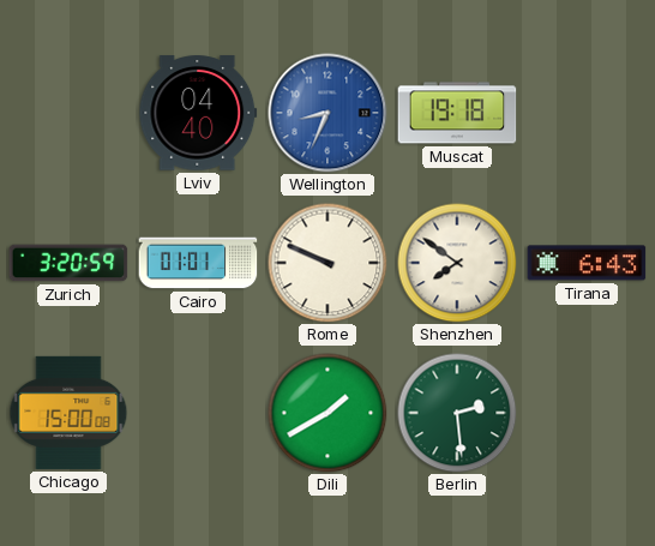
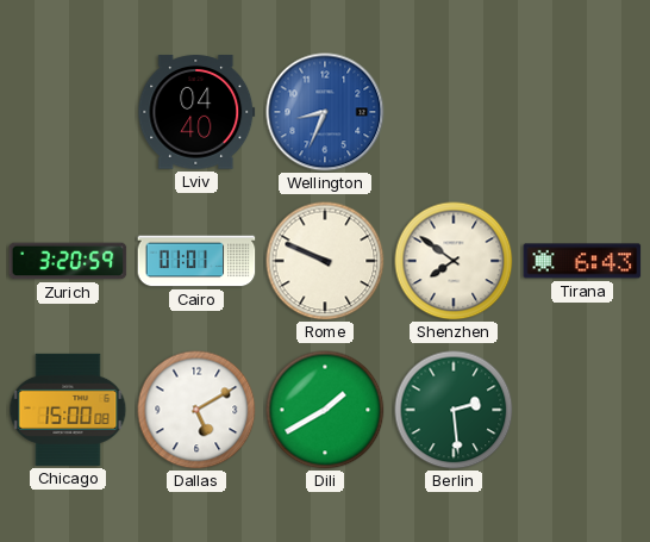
Muscat: 19:18 -> none
Dallas: none -> 5:10
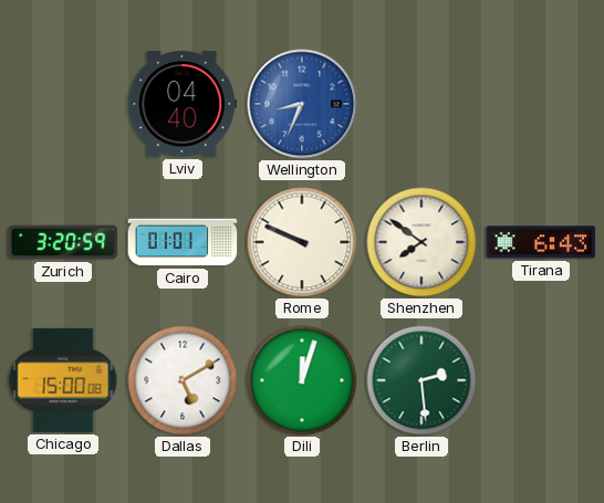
Dili: 1:40 -> 12:03
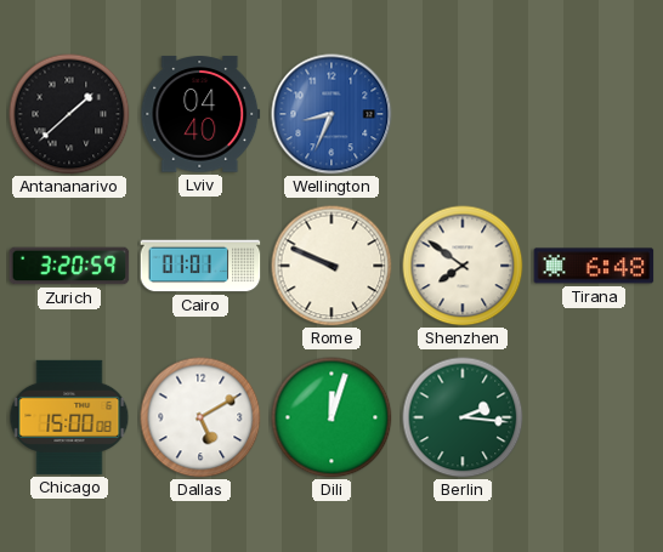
Antananarivo: none -> 1:38
Tirana: 6:43 -> 6:48
Berlin: 2:29 -> 2:16
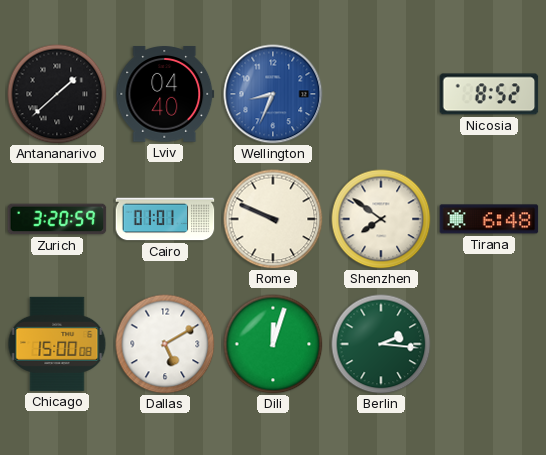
Nicosia: none -> 8:52
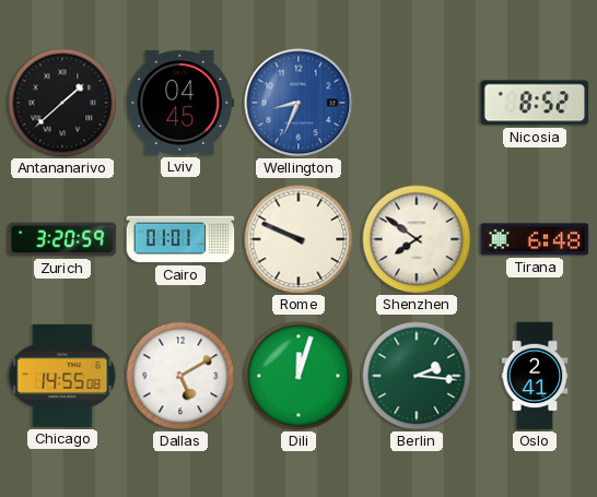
Lviv: 04:40 -> 04:45
Chicago: 15:00 -> 14:55
Oslo: none -> 2:41
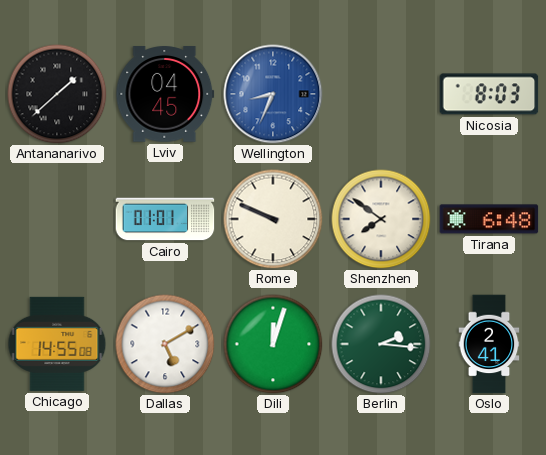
Nicosia: 8:52 -> 8:03
Zurich: 3:20 -> none
